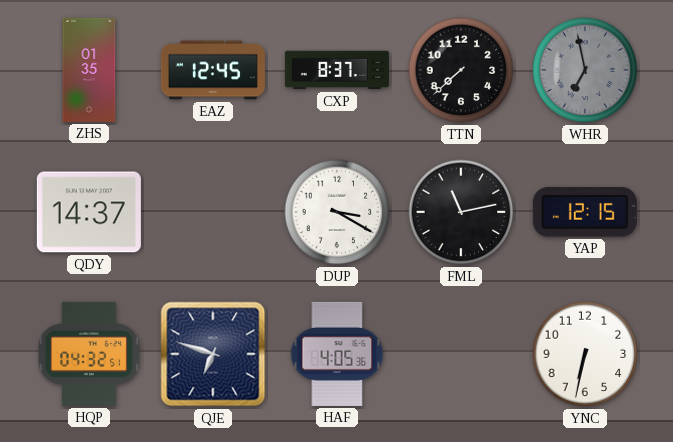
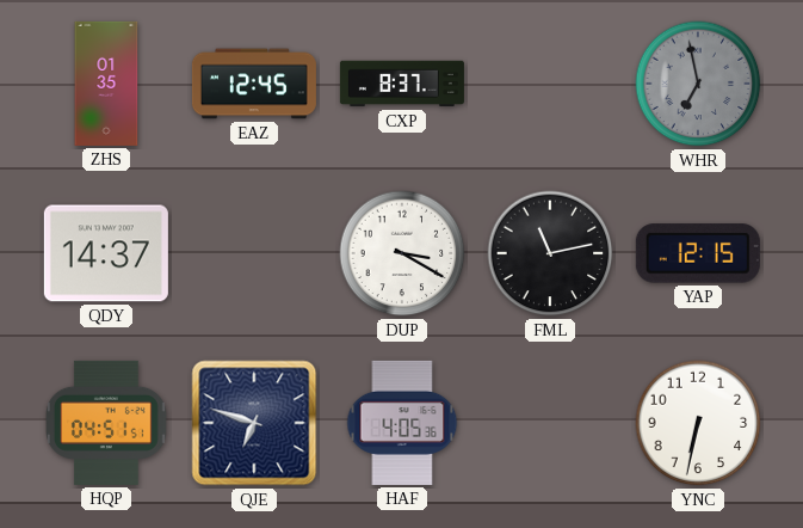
TTN: 7:38 -> none
HQP: 04:32 -> 04:51
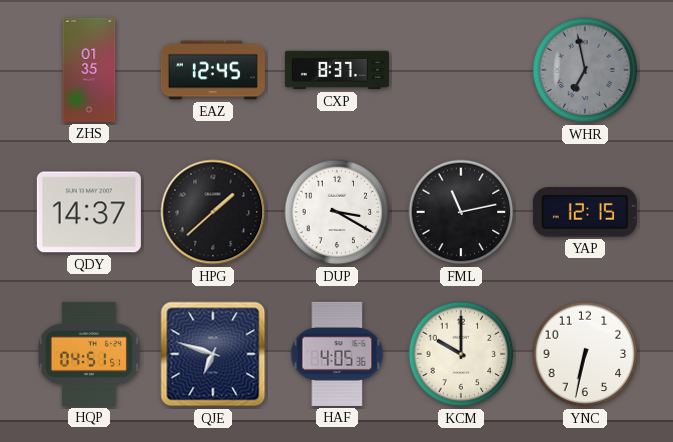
HPG: none -> 1:38
KCM: none -> 10:00
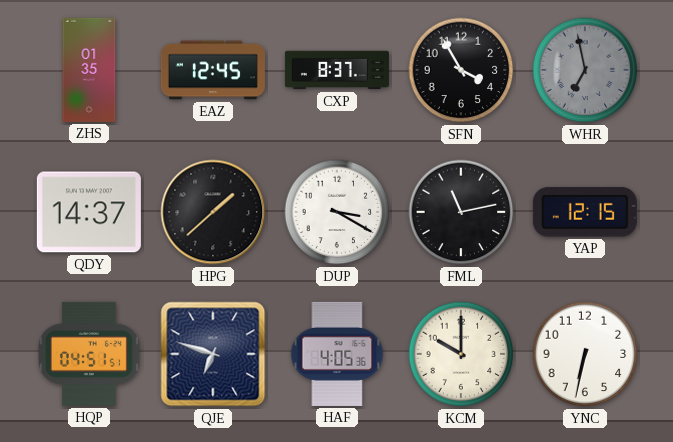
SFN: none -> 3:55
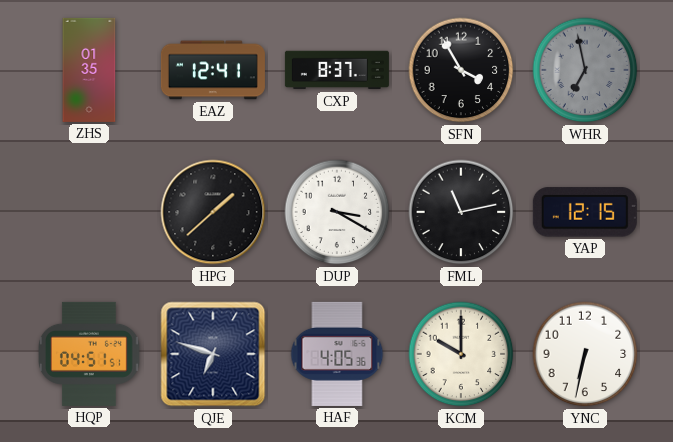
EAZ: 12:45 -> 12:41
QDY: 14:37 -> none
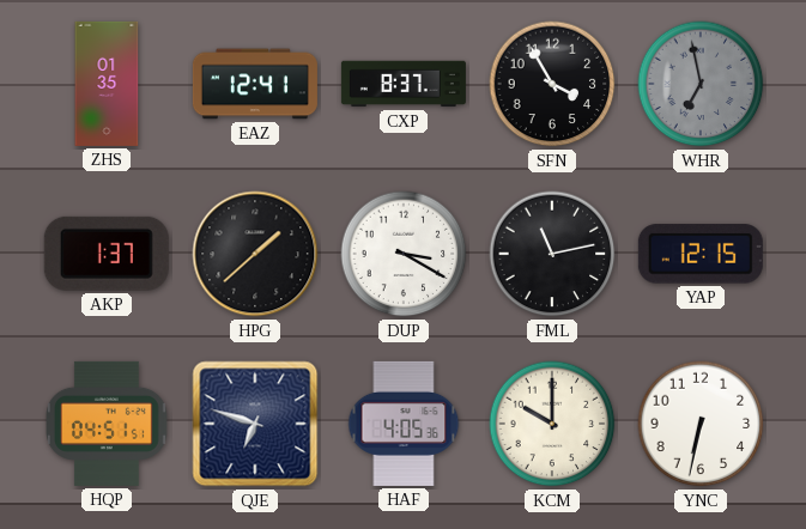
AKP: none -> 1:37
